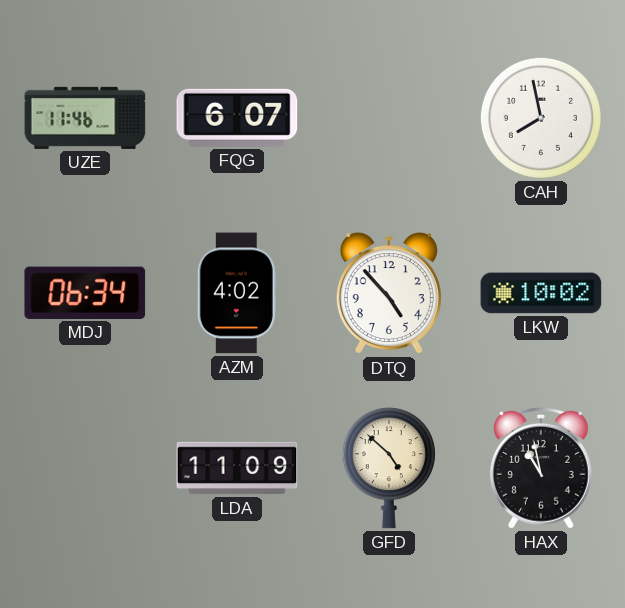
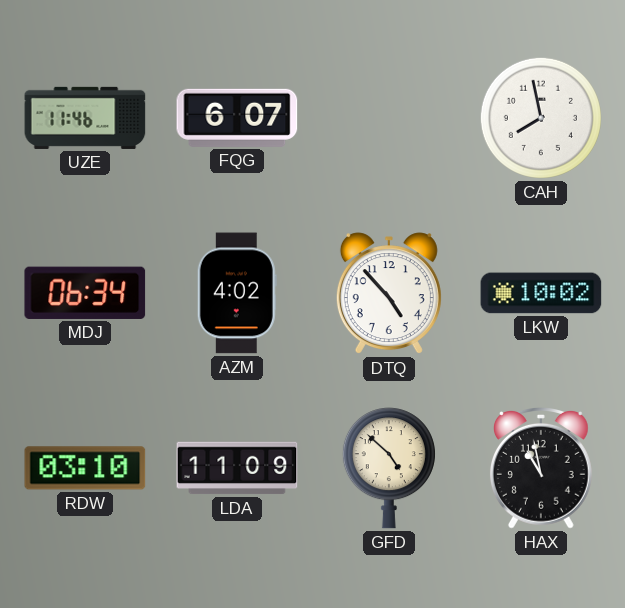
RDW: none -> 03:10
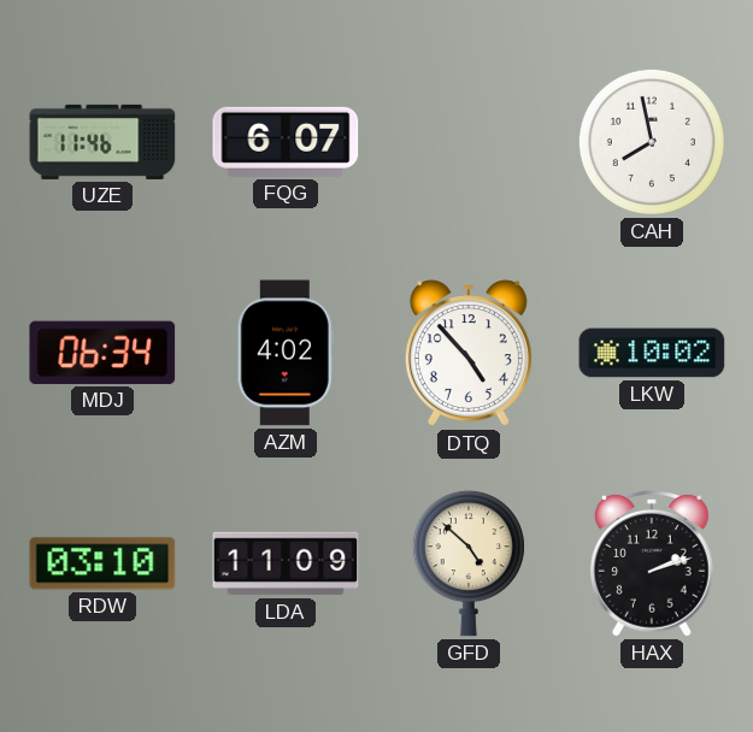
HAX: 10:58 -> 2:12
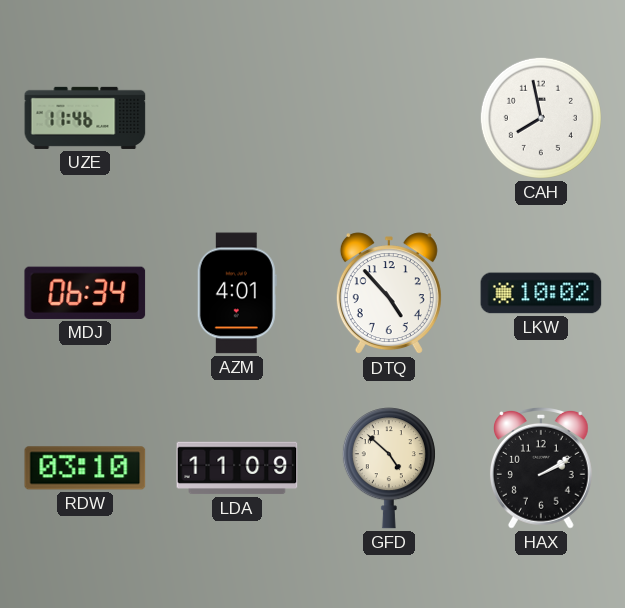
FQG: 6:07 -> none
AZM: 4:02 -> 4:01
HAX: 2:12 -> 2:10
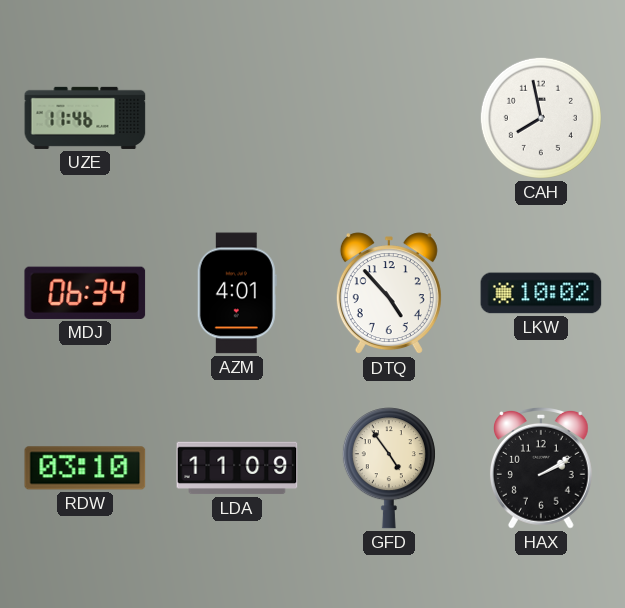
GFD: 4:52 -> 4:54
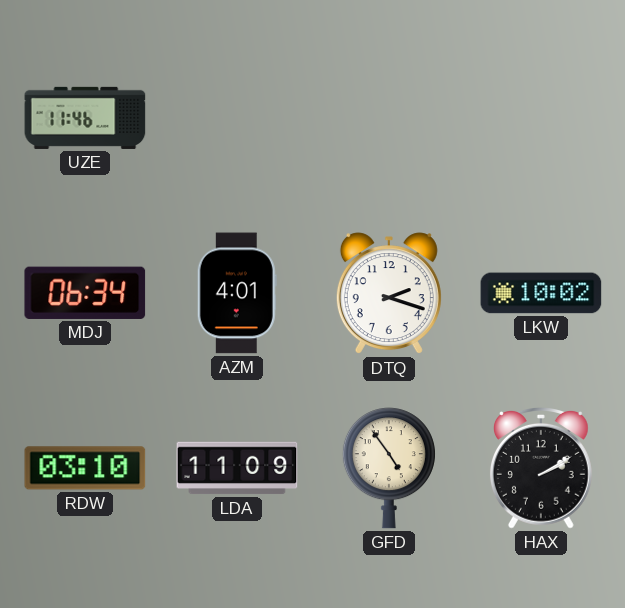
CAH: 7:58 -> none
DTQ: 4:53 -> 2:18
